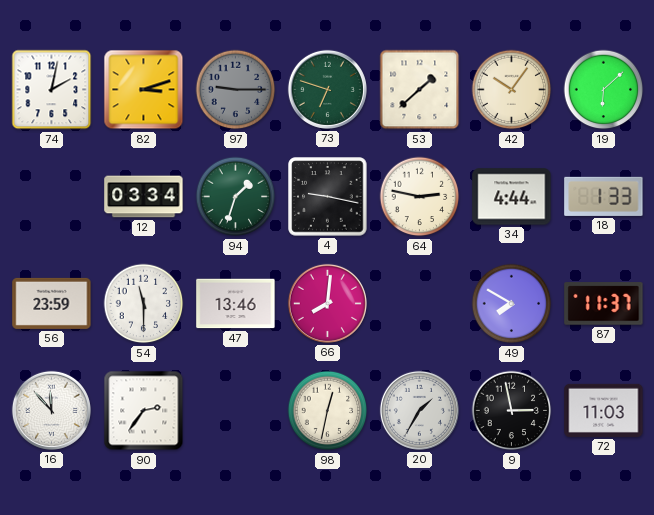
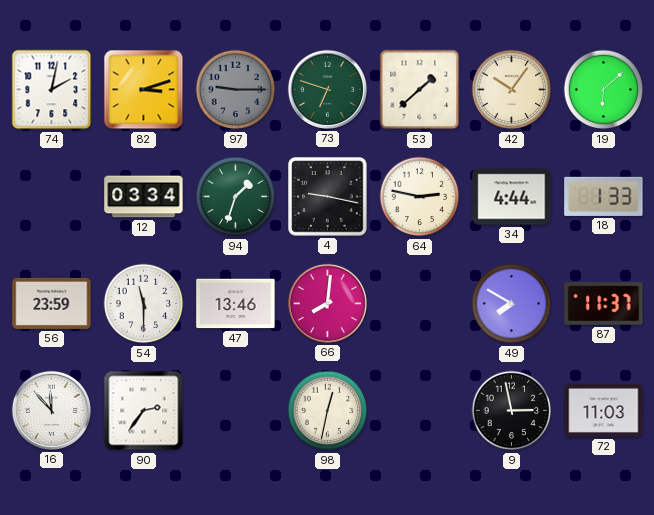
20: 1:35 -> none
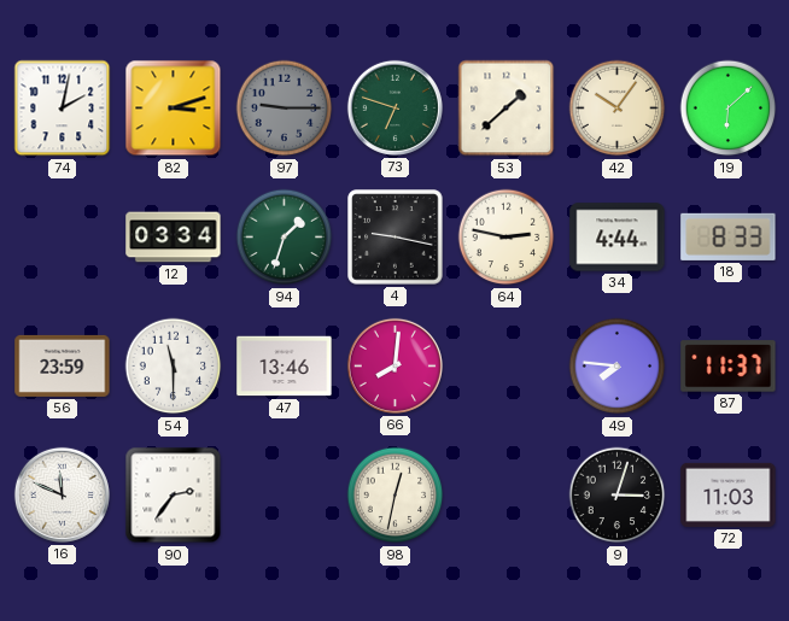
18: 1:33 -> 8:33
49: 7:50 -> 7:46
16: 11:53 -> 11:49
9: 2:58 -> 3:03
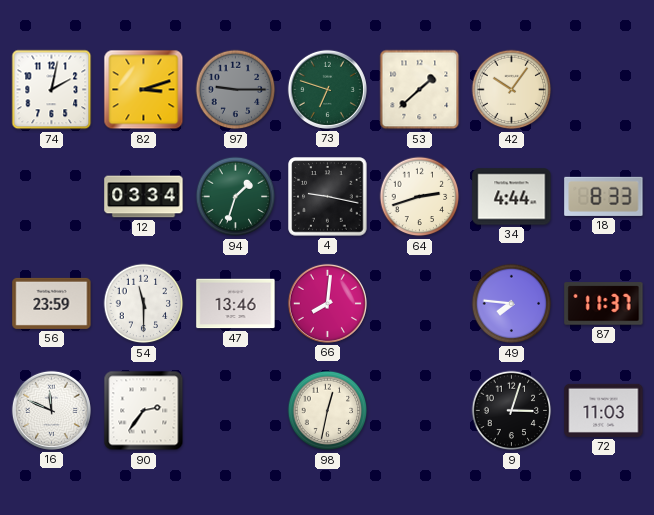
19: 6:08 -> none
64: 2:47 -> 2:42
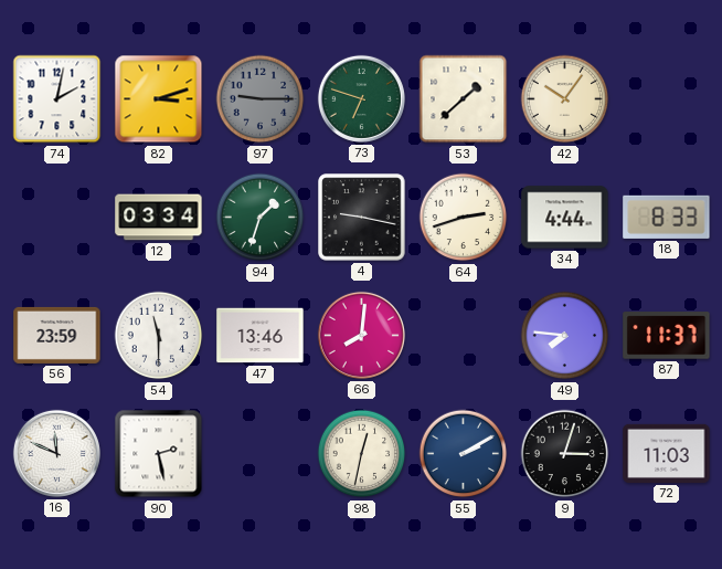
90: 2:36 -> 2:28
55: none -> 2:10
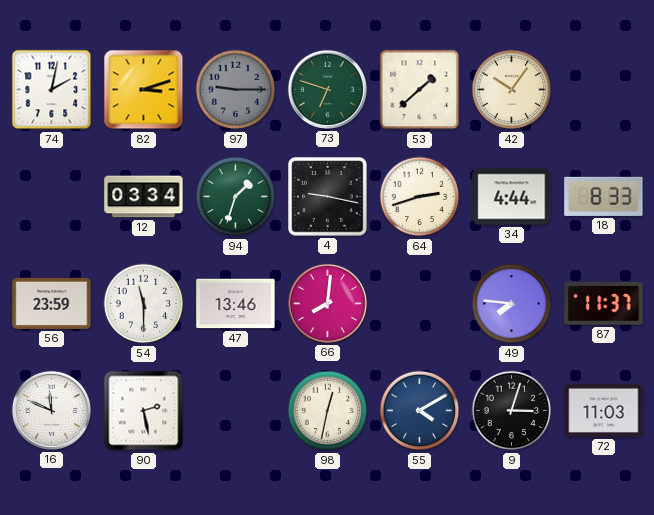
55: 2:10 -> 4:10
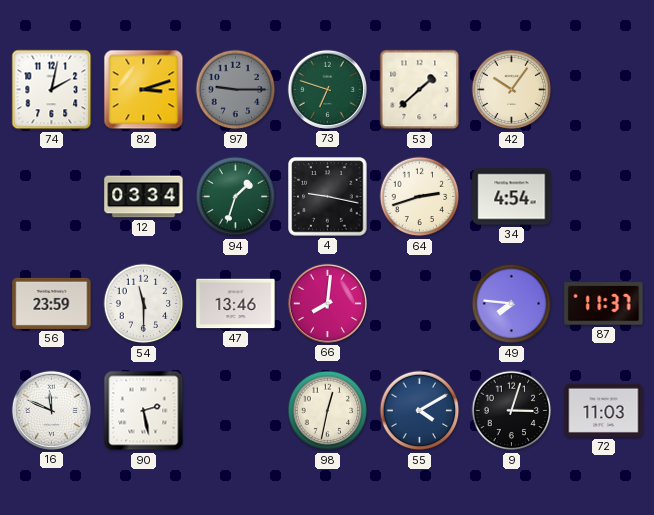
34: 4:44 -> 4:54
18: 8:33 -> none
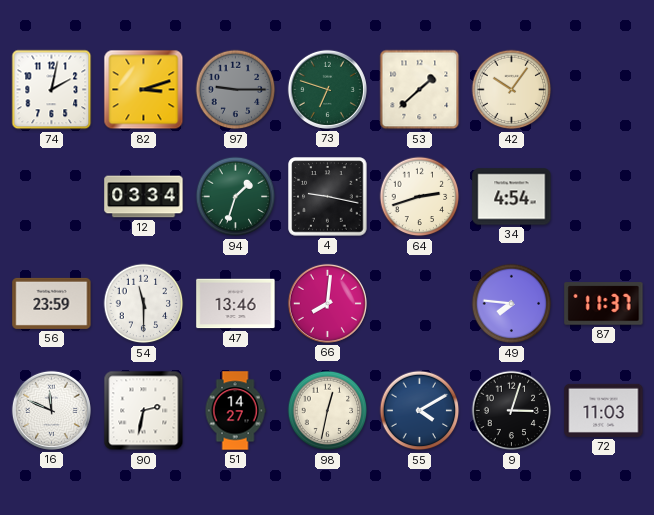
90: 2:28 -> 2:32
51: none -> 14:27
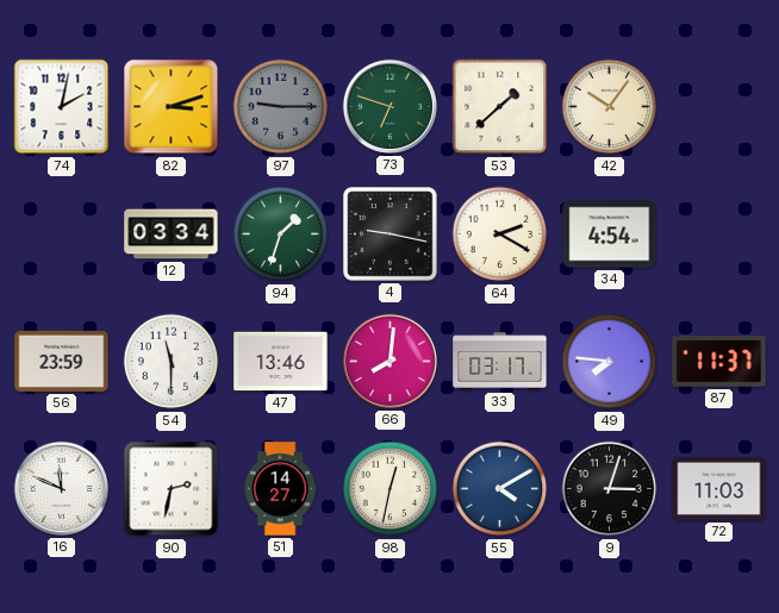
64: 2:42 -> 2:20
33: none -> 03:17
